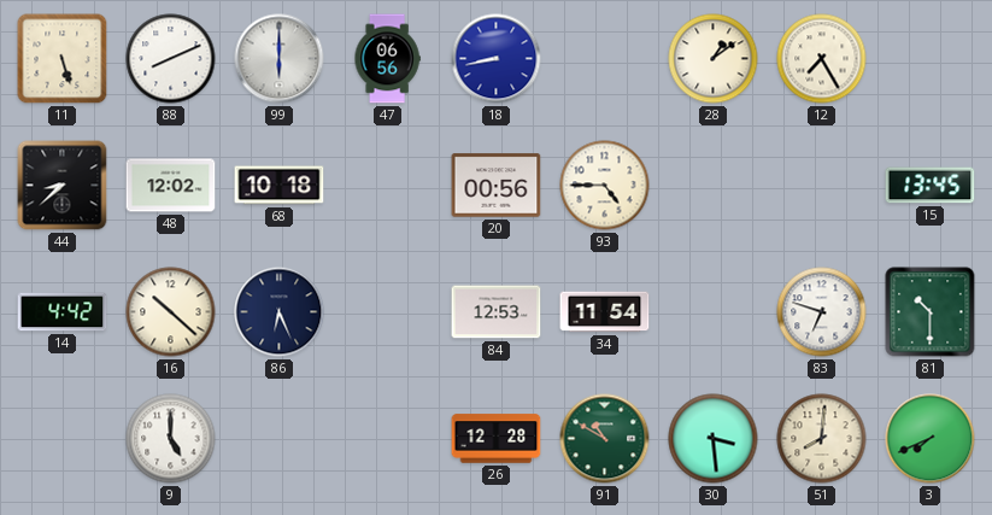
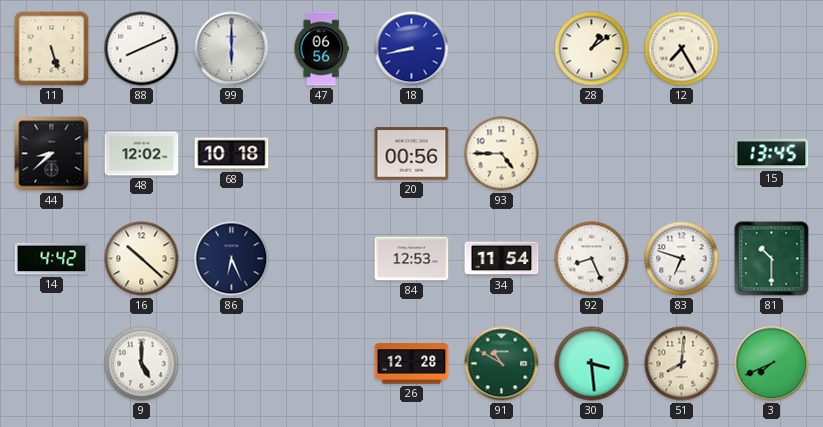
92: none -> 8:26
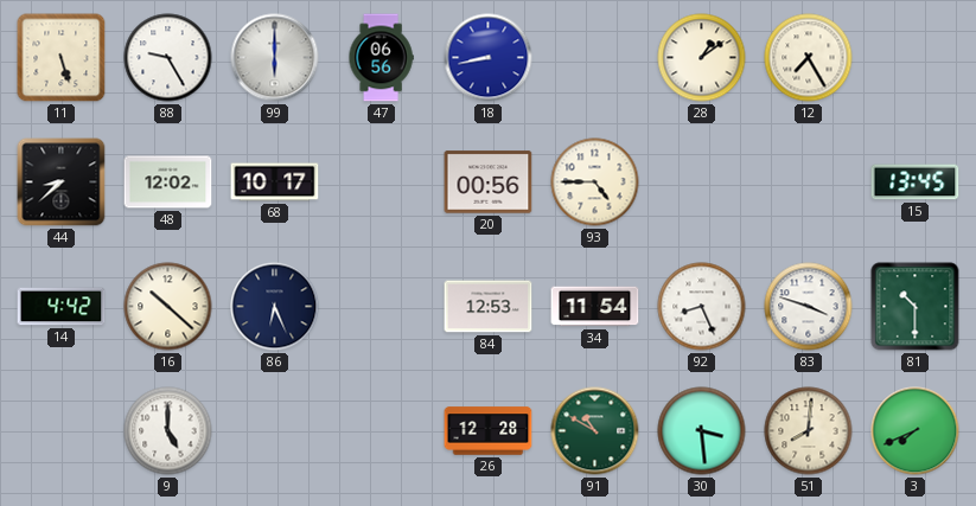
88: 8:11 -> 9:25
68: 10:18 -> 10:17
83: 6:48 -> 3:48
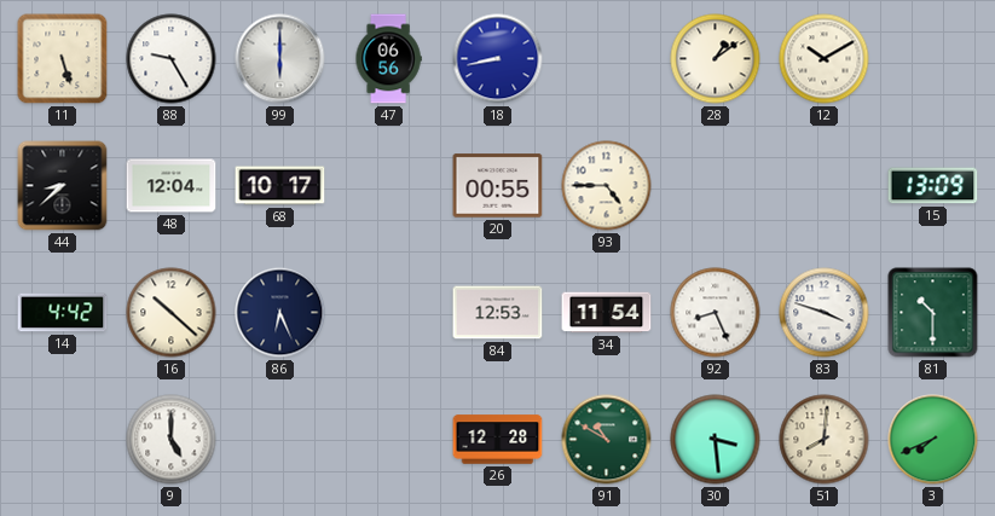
12: 7:25 -> 10:10
48: 12:02 -> 12:04
20: 00:56 -> 00:55
15: 13:45 -> 13:09
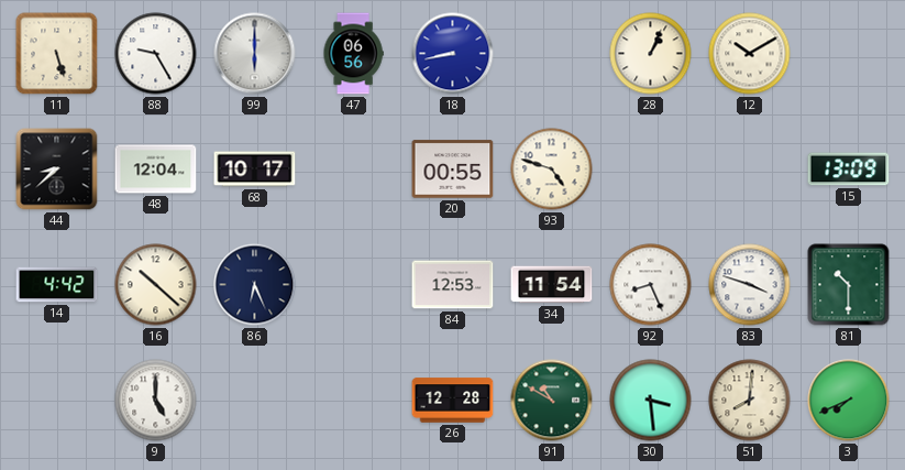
28: 1:09 -> 1:04
93: 4:45 -> 4:48
